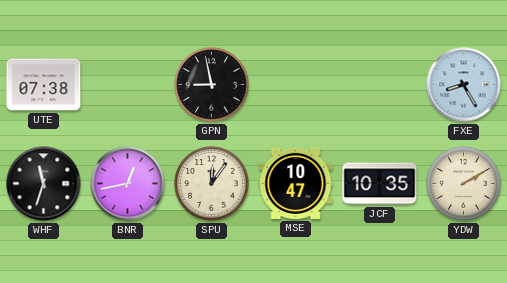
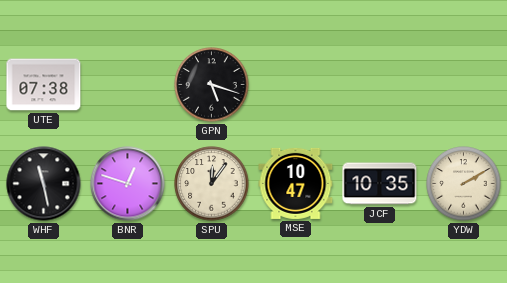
GPN: 8:58 -> 5:18
FXE: 8:25 -> none
WHF: 11:33 -> 11:28
BNR: 12:43 -> 12:48
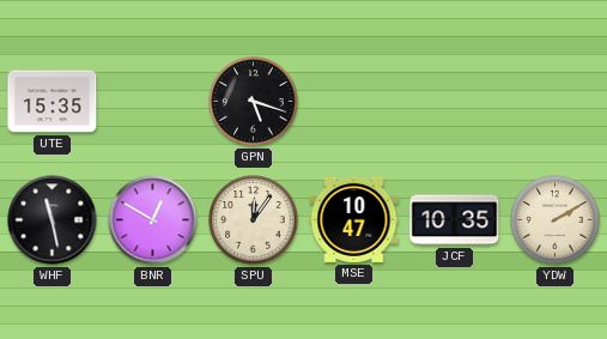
UTE: 07:38 -> 15:35
BNR: 12:48 -> 12:50
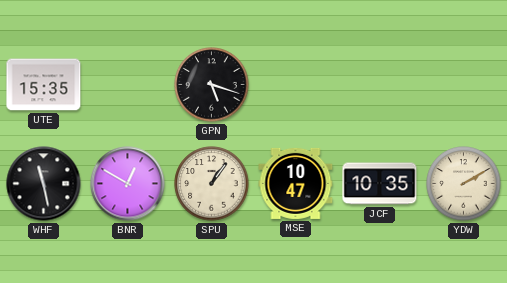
SPU: 12:06 -> 1:06
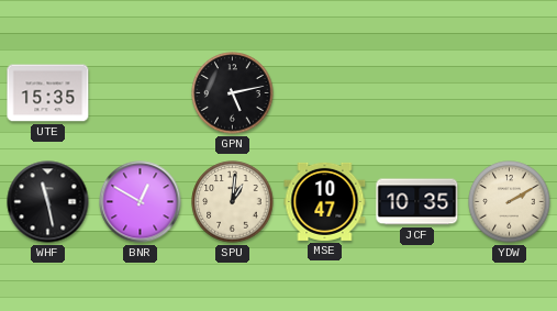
GPN: 5:18 -> 5:13
SPU: 1:06 -> 1:01
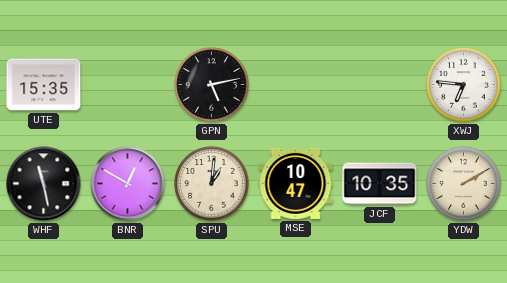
XWJ: none -> 6:46
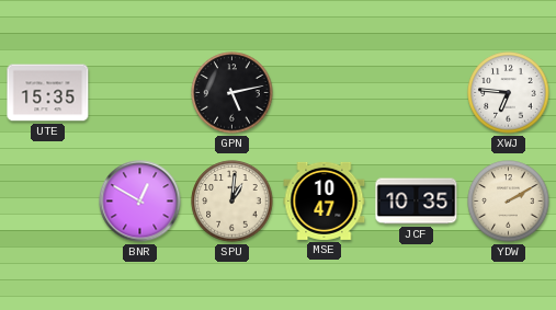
WHF: 11:28 -> none
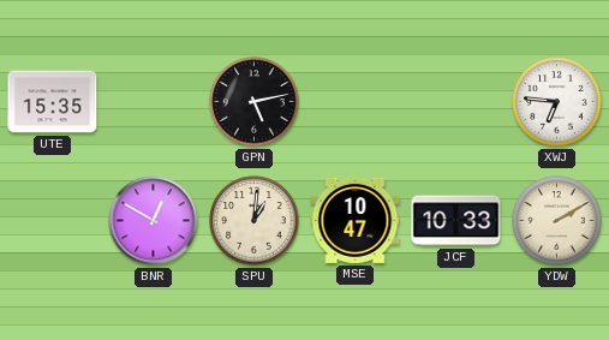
JCF: 10:35 -> 10:33
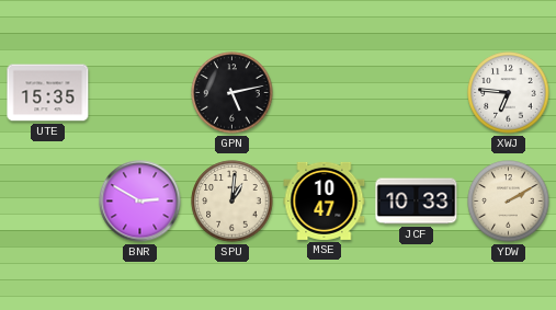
BNR: 12:50 -> 2:50
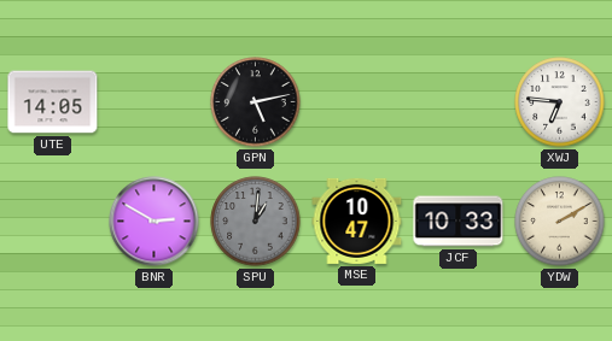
UTE: 15:35 -> 14:05
SPU dial: cream -> grey
